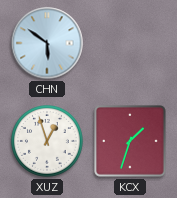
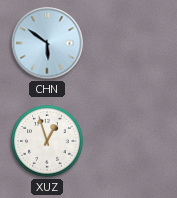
KCX: 1:33 -> none
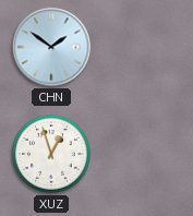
CHN: 5:51 -> 1:51
